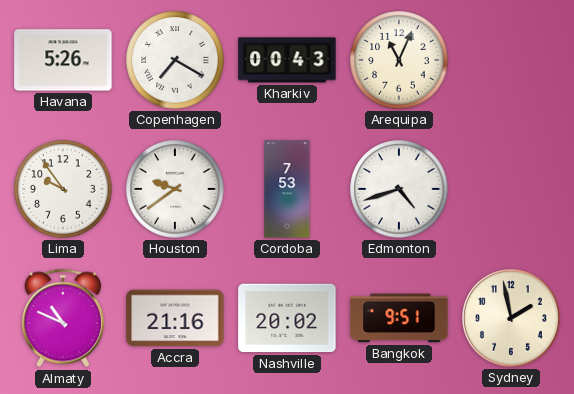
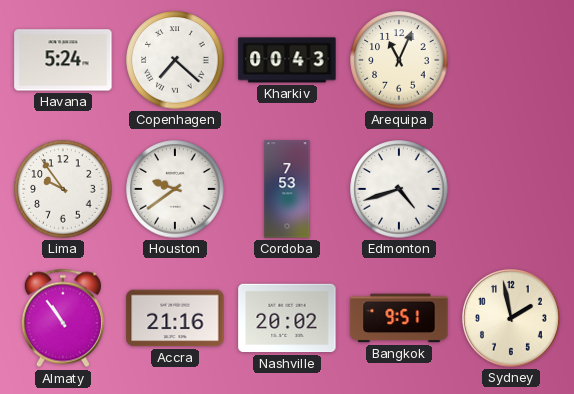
Havana: 5:26 -> 5:24
Copenhagen: 7:20 -> 7:22
Almaty: 10:49 -> 10:54
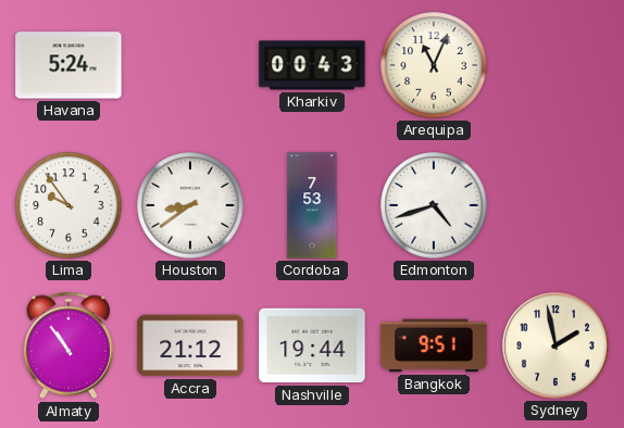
Copenhagen: 7:22 -> none
Houston: 9:39 -> 8:39
Accra: 21:16 -> 21:12
Nashville: 20:02 -> 19:44
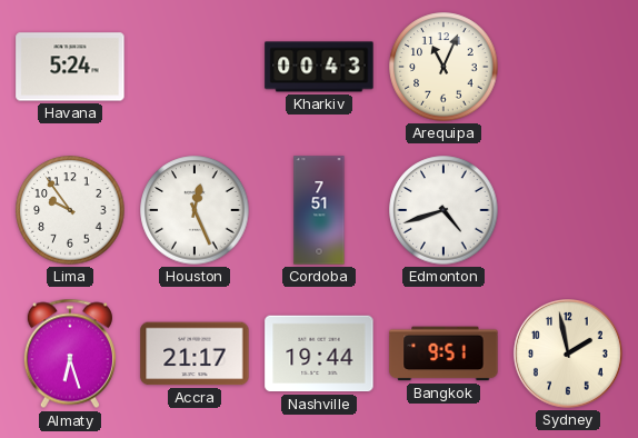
Houston: 8:39 -> 12:26
Cordoba: 7:53 -> 7:51
Almaty: 10:54 -> 6:27
Accra: 21:12 -> 21:17
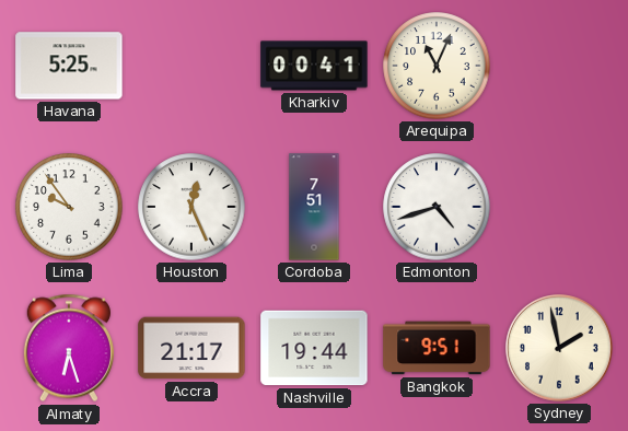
Havana: 5:24 -> 5:25
Kharkiv: 00:43 -> 00:41
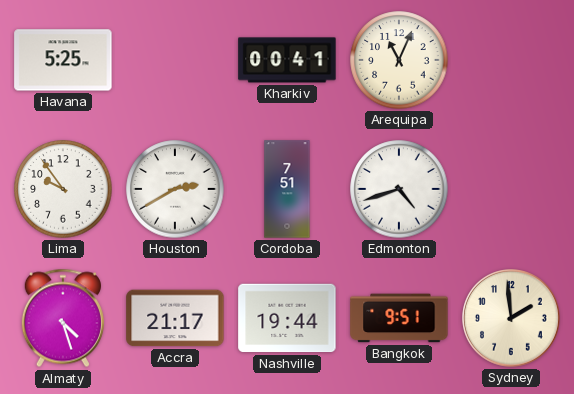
Houston: 12:26 -> 2:40
Almaty: 6:27 -> 4:27
Sydney: 1:58 -> 1:59
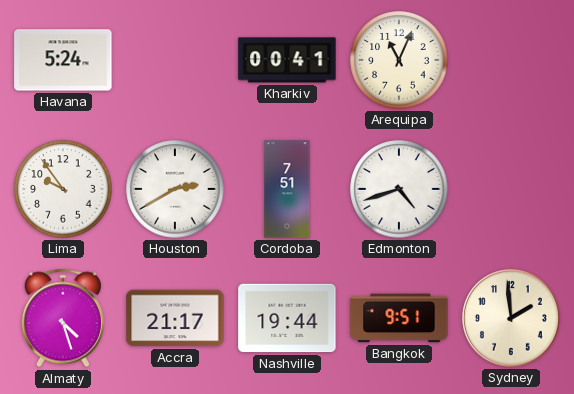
Havana: 5:25 -> 5:24
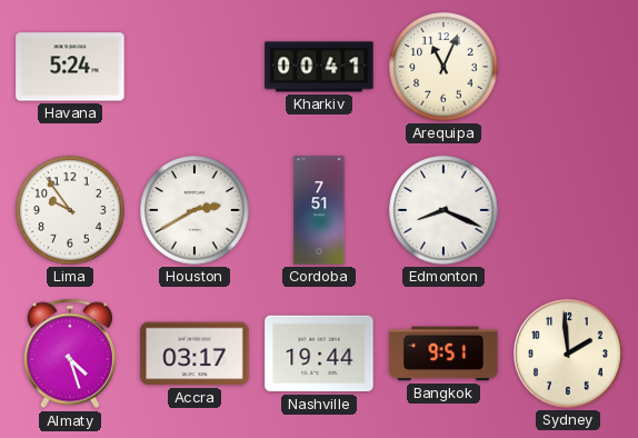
Edmonton: 4:42 -> 8:19
Accra: 21:17 -> 03:17
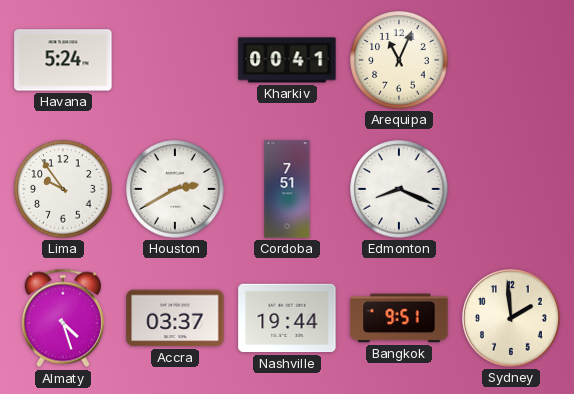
Accra: 03:17 -> 03:37
